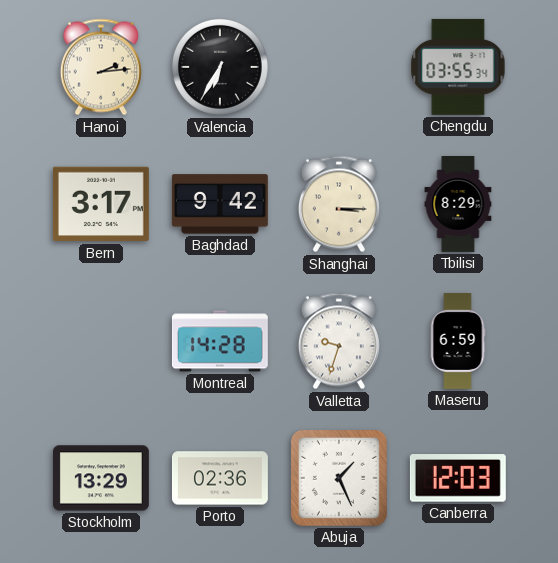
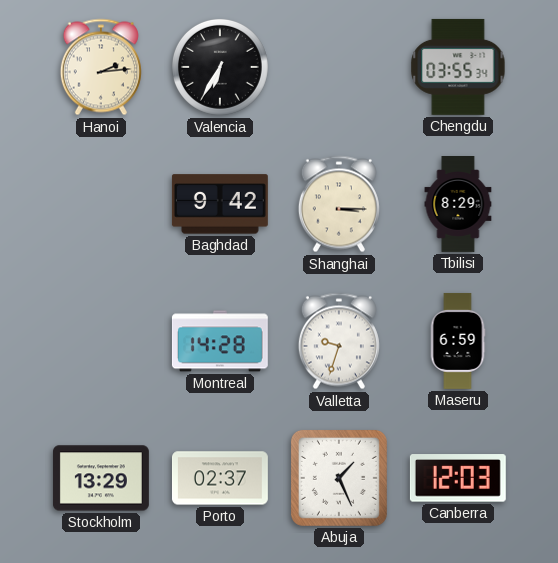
Bern: 3:17 -> none
Porto: 02:36 -> 02:37
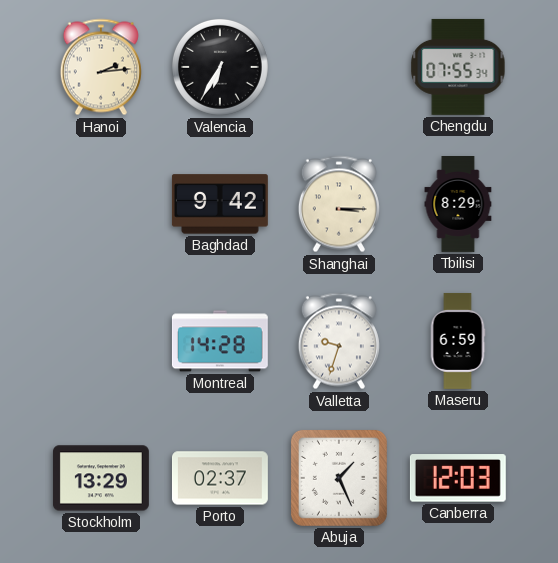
Chengdu: 03:55 -> 07:55
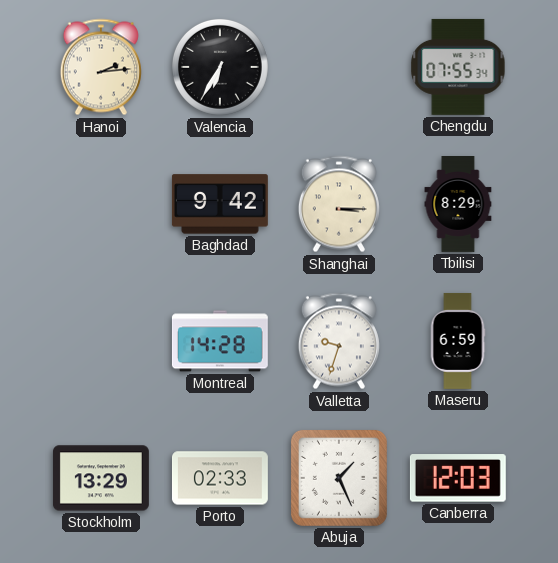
Porto: 02:37 -> 02:33
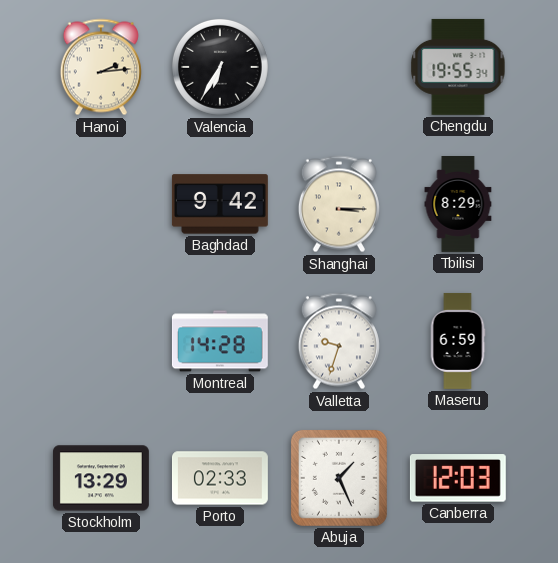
Chengdu: 07:55 -> 19:55
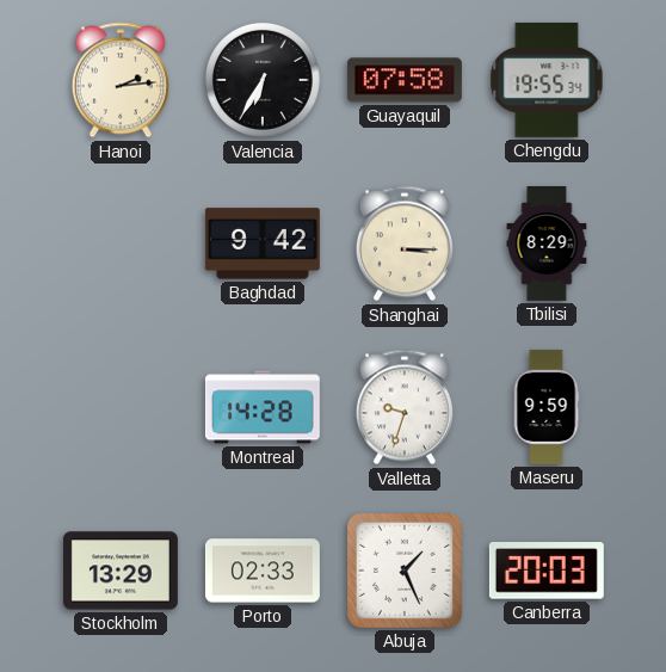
Guayaquil: none -> 07:58
Maseru: 6:59 -> 9:59
Canberra: 12:03 -> 20:03
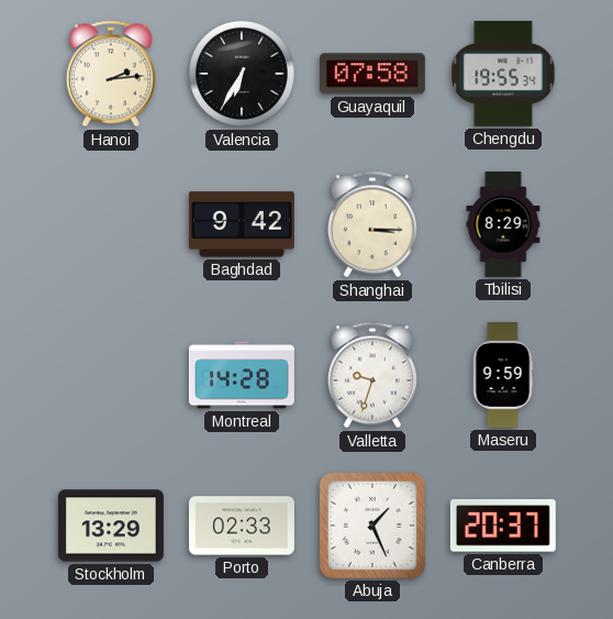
Canberra: 20:03 -> 20:37
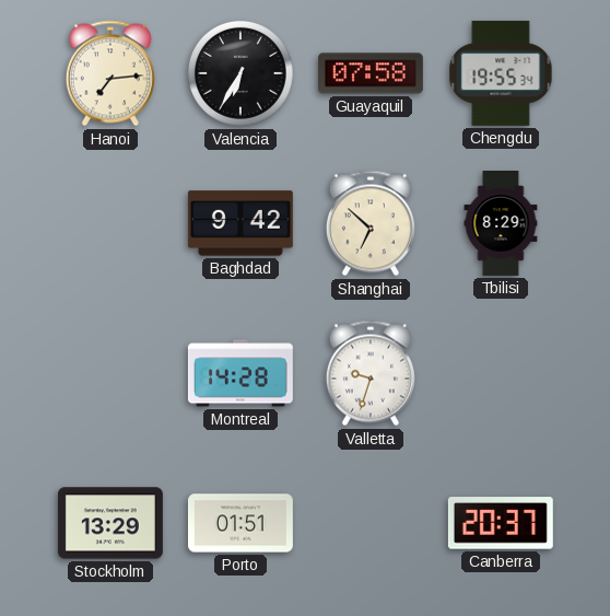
Hanoi: 2:14 -> 7:14
Shanghai: 3:15 -> 6:52
Maseru: 9:59 -> none
Porto: 02:33 -> 01:51
Abuja: 1:26 -> none
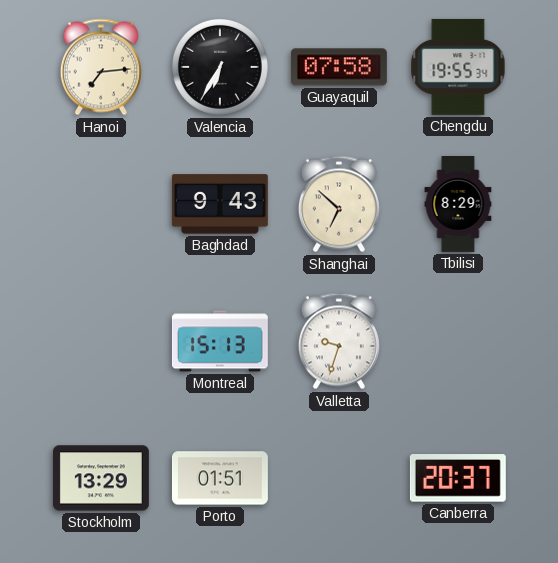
Baghdad: 9:42 -> 9:43
Montreal: 14:28 -> 15:13
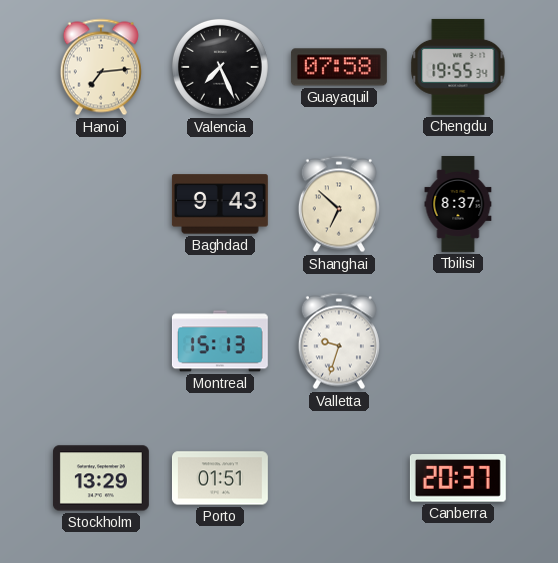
Valencia: 6:35 -> 7:26
Tbilisi: 8:29 -> 8:37
